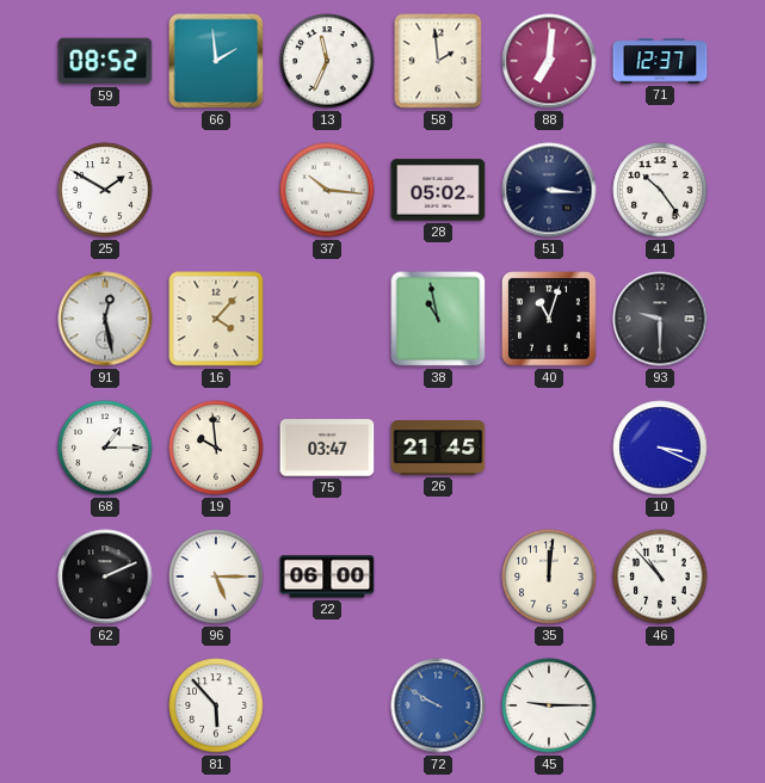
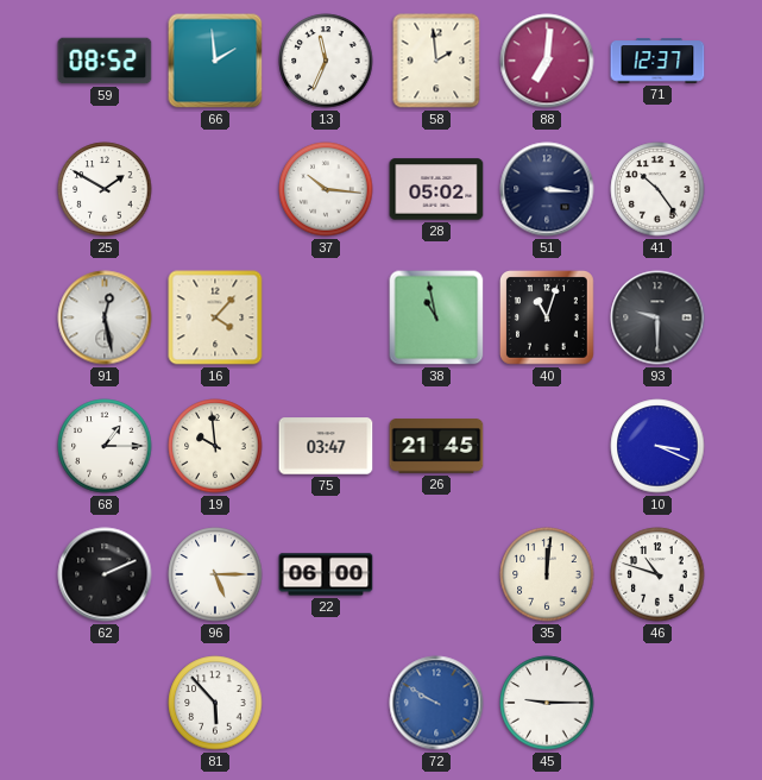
46: 10:53 -> 10:48
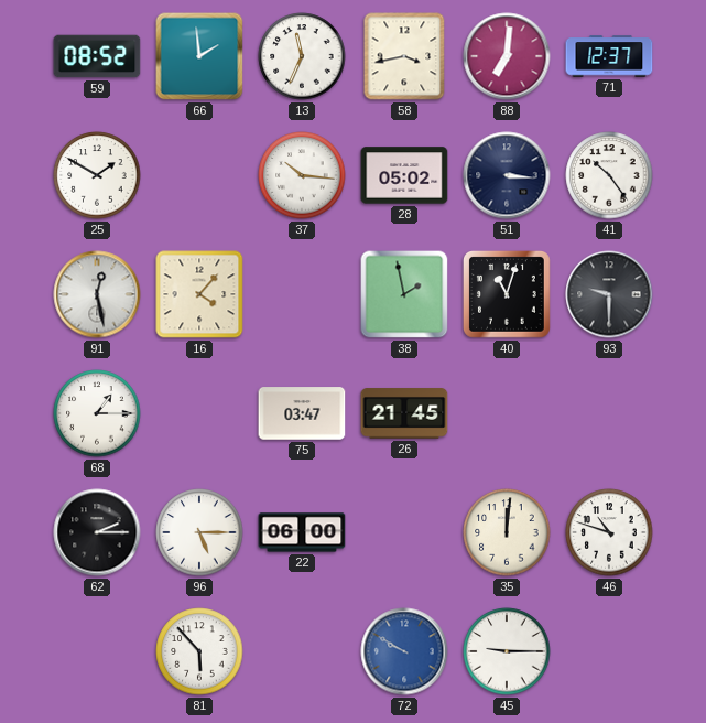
58: 1:59 -> 3:43
38: 10:58 -> 1:58
19: 9:59 -> none
10: 3:19 -> none
62: 2:11 -> 2:15
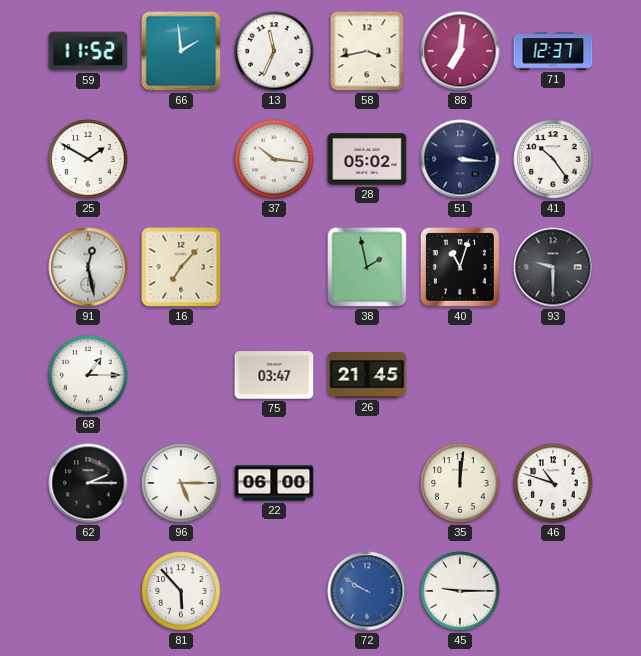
59: 08:52 -> 11:52
16: 4:07 -> 7:07
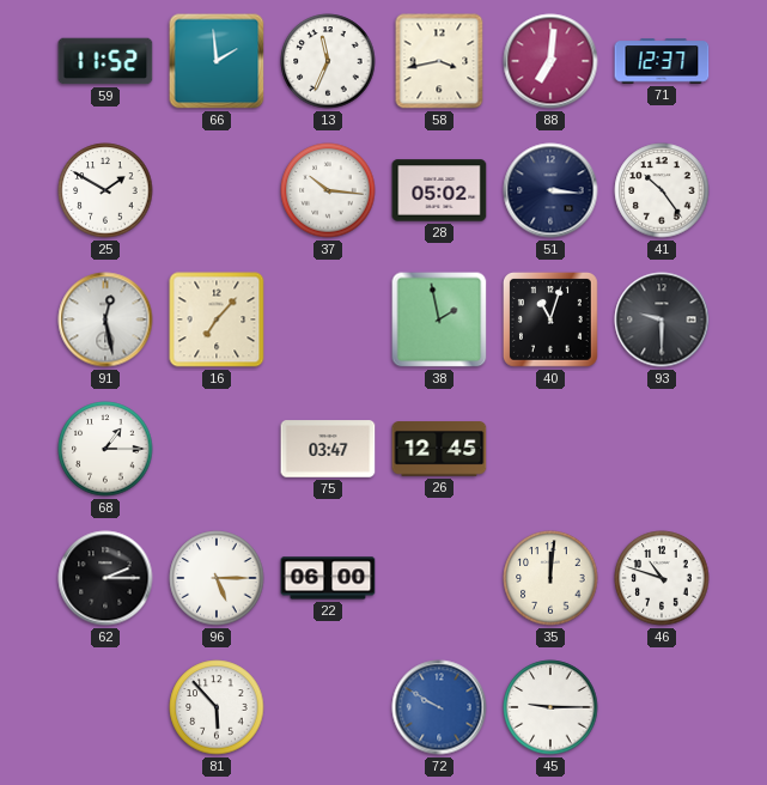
26: 21:45 -> 12:45
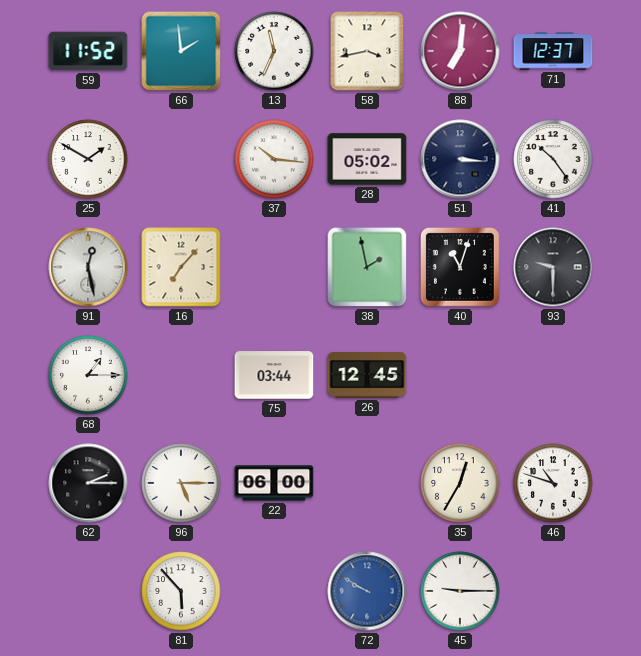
75: 03:47 -> 03:44
35: 12:01 -> 12:35
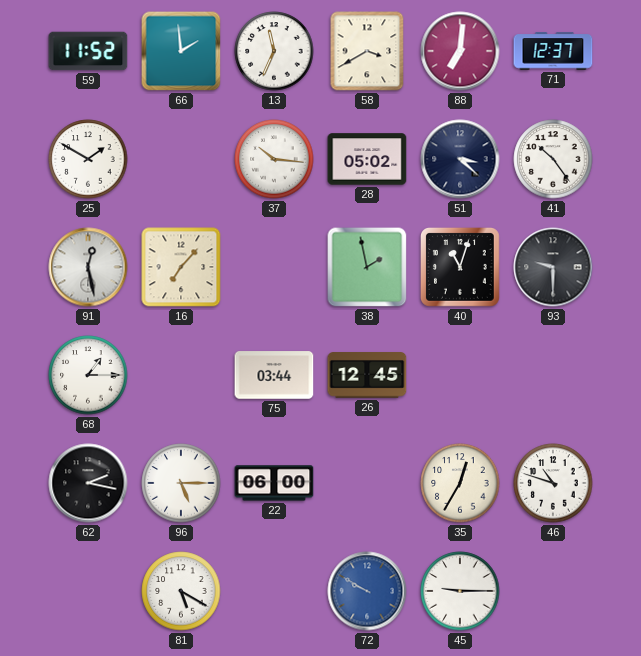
58: 3:43 -> 3:40
51: 3:16 -> 3:22
62: 2:15 -> 2:17
81: 5:53 -> 5:20
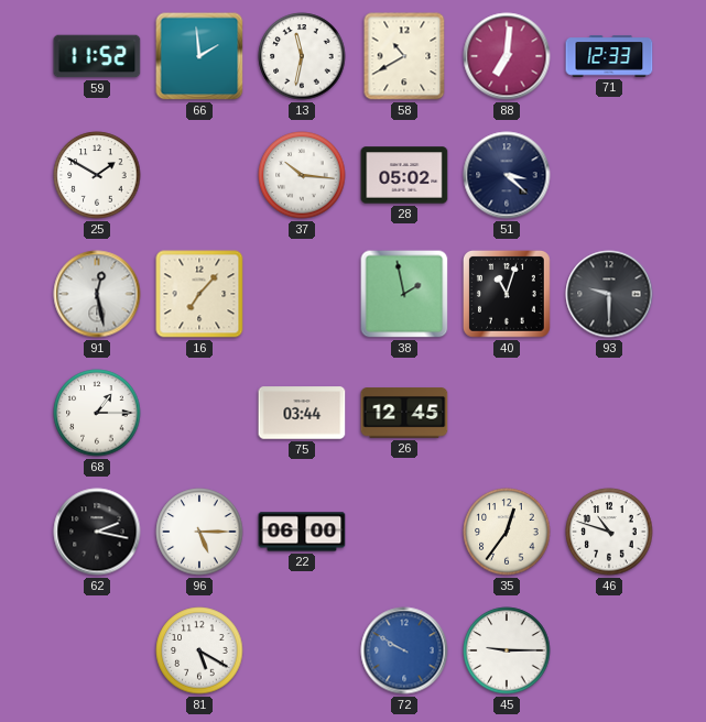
13: 11:34 -> 11:32
58: 3:40 -> 10:40
71: 12:37 -> 12:33
41: 10:24 -> none
35: 12:35 -> 12:36
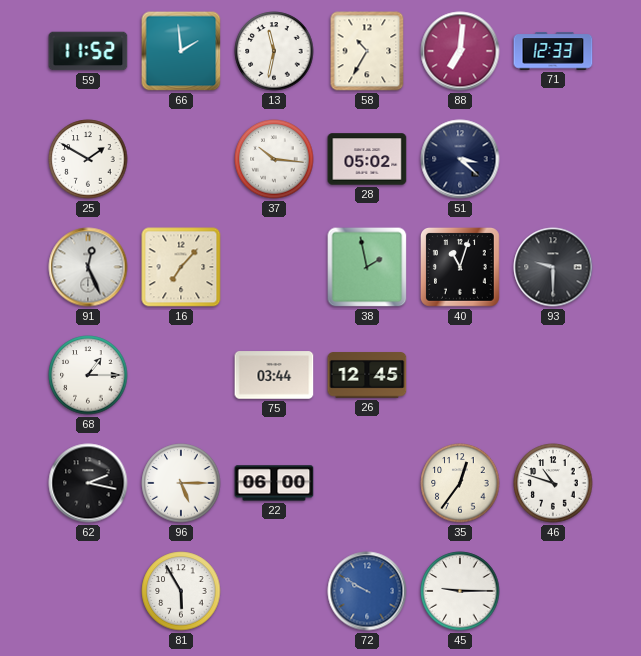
58: 10:40 -> 10:35
91: 12:28 -> 12:26
81: 5:20 -> 5:55
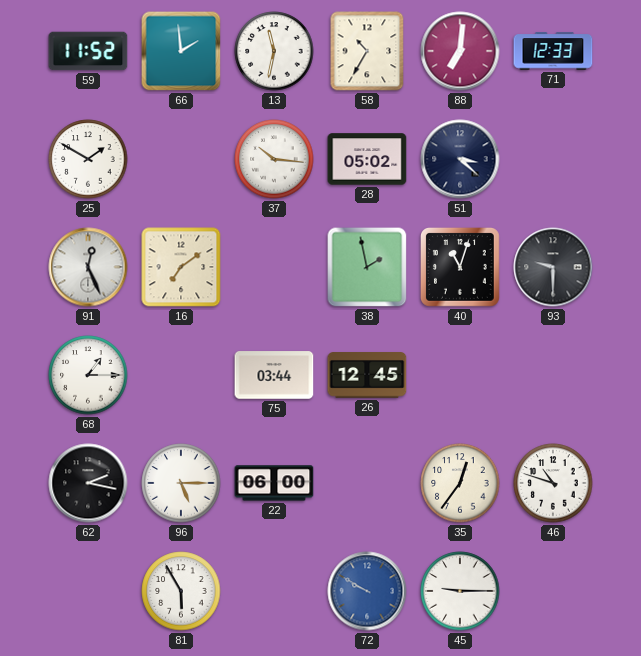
16: 7:07 -> 7:09
